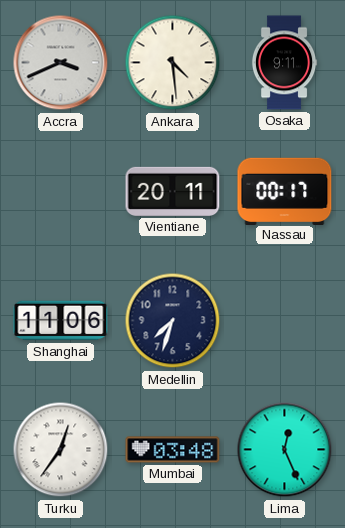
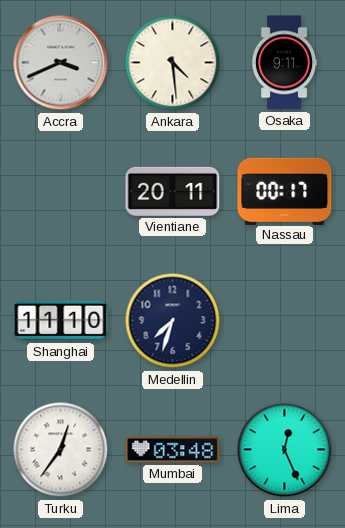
Shanghai: 11:06 -> 11:10
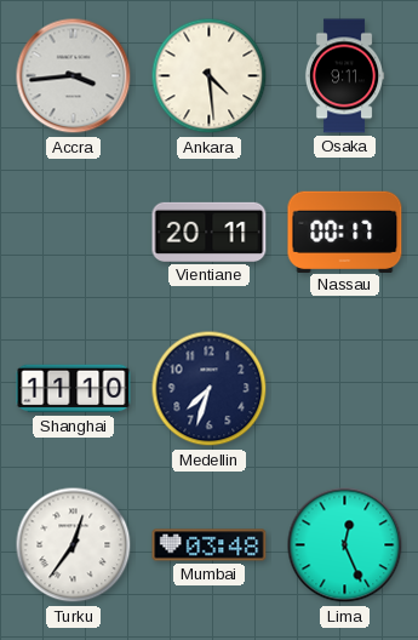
Accra: 3:41 -> 3:44
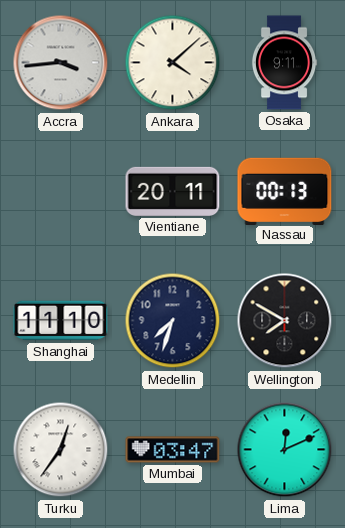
Ankara: 4:29 -> 4:08
Nassau: 00:17 -> 00:13
Wellington: none -> 7:50
Mumbai: 03:48 -> 03:47
Lima: 12:26 -> 12:11
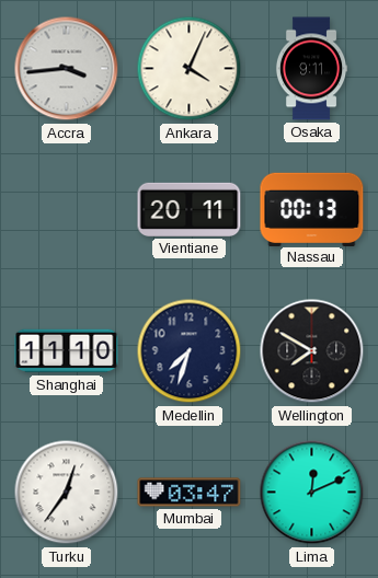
Ankara: 4:08 -> 4:04
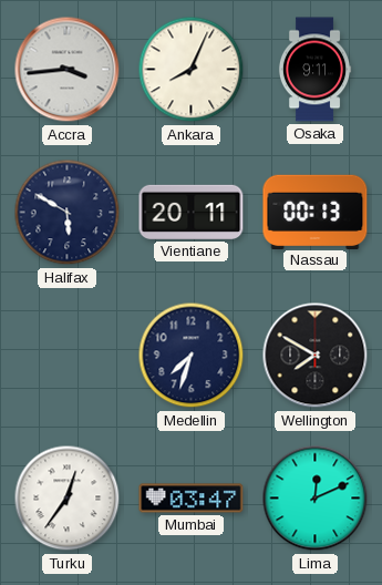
Ankara: 4:04 -> 8:04
Halifax: none -> 5:50
Shanghai: 11:10 -> none
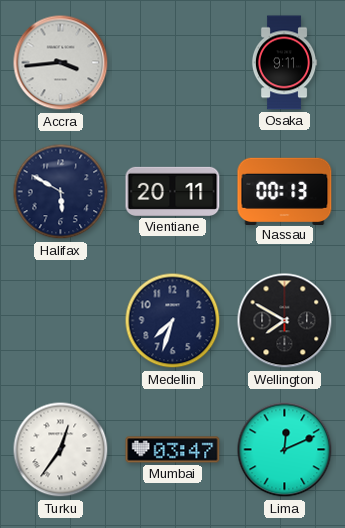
Ankara: 8:04 -> none
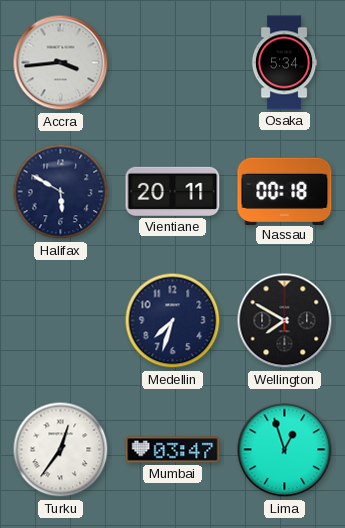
Osaka: 9:11 -> 5:34
Nassau: 00:13 -> 00:18
Lima: 12:11 -> 12:57
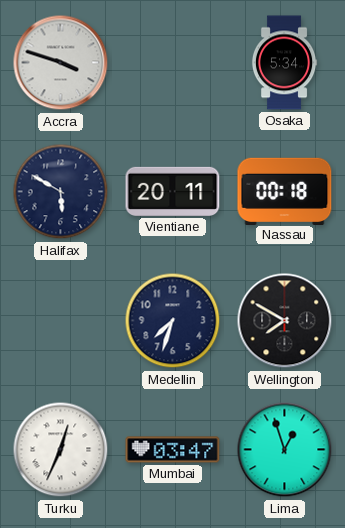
Accra: 3:44 -> 3:48
Turku: 12:36 -> 12:34
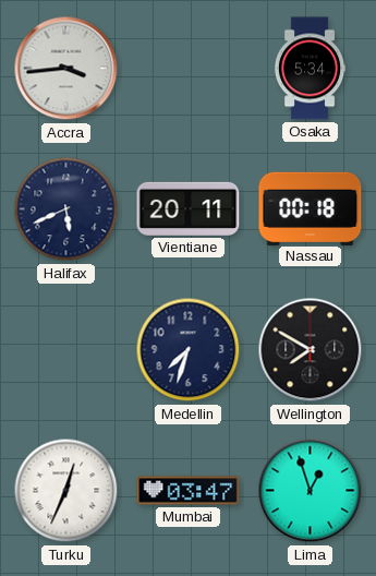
Accra: 3:48 -> 3:44
Halifax: 5:50 -> 5:41
